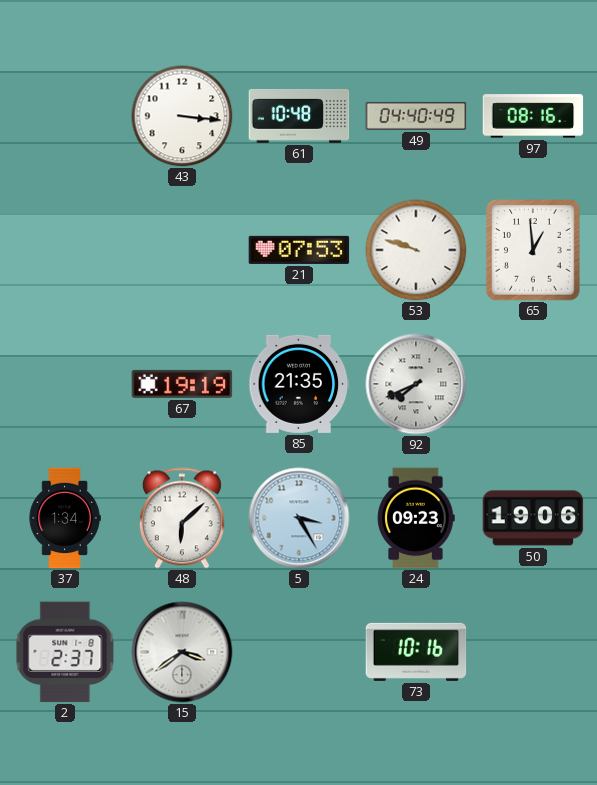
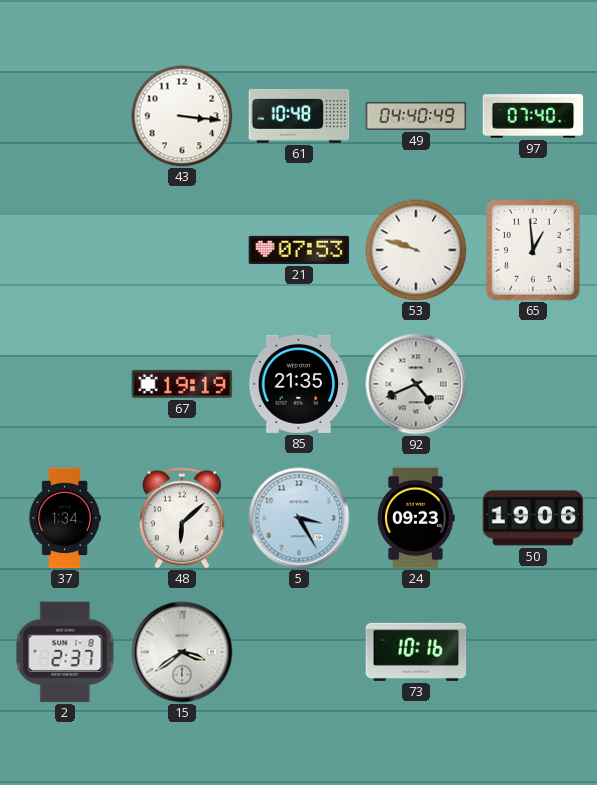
97: 08:16 -> 07:40
92: 7:41 -> 4:41
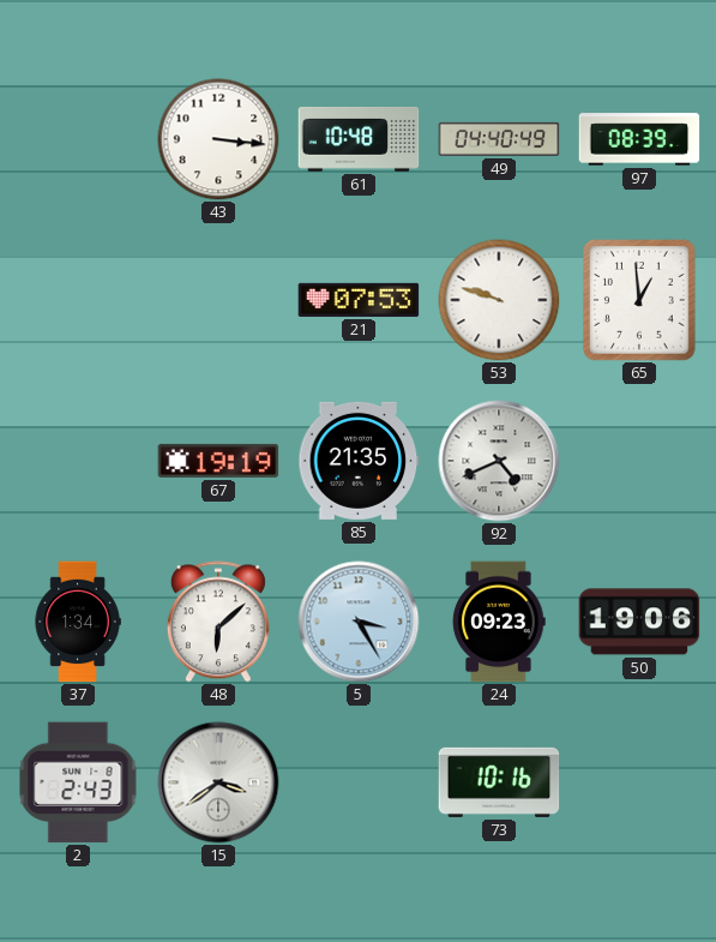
97: 07:40 -> 08:39
2: 2:37 -> 2:43
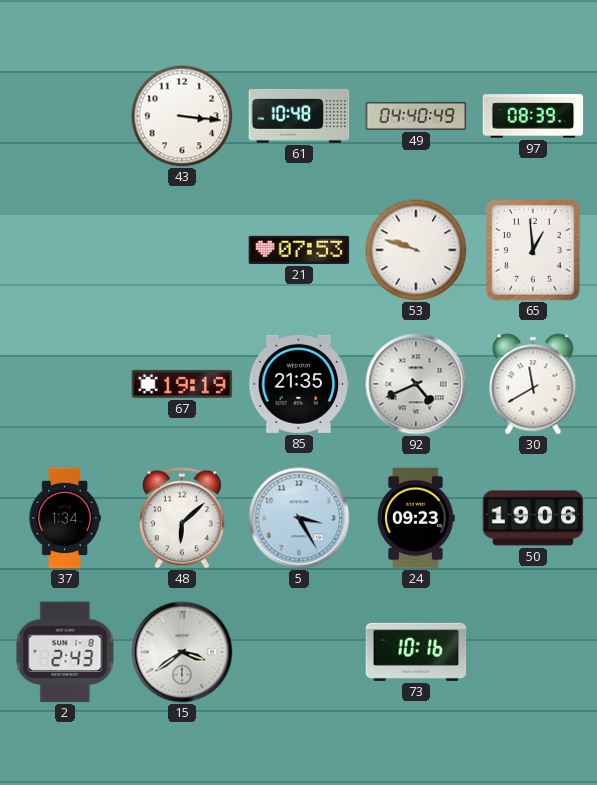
30: none -> 11:40
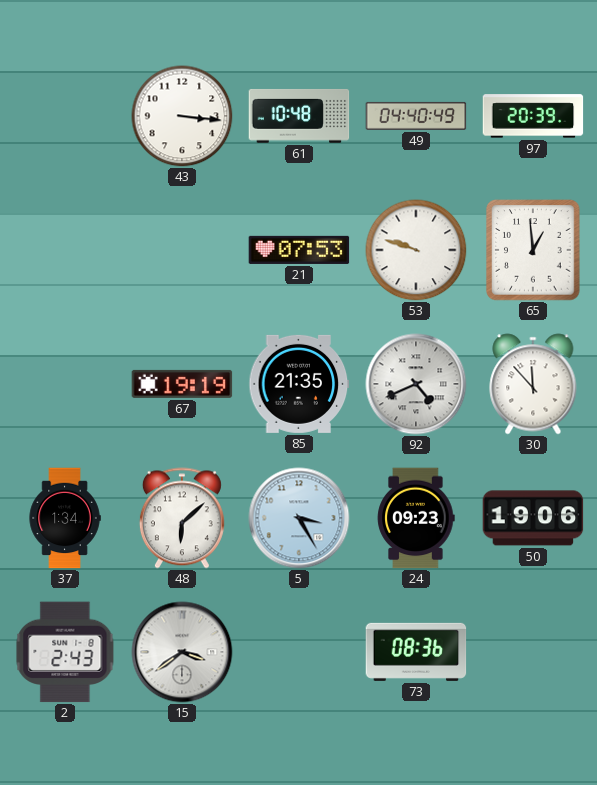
97: 08:39 -> 20:39
30: 11:40 -> 11:53
73: 10:16 -> 08:36
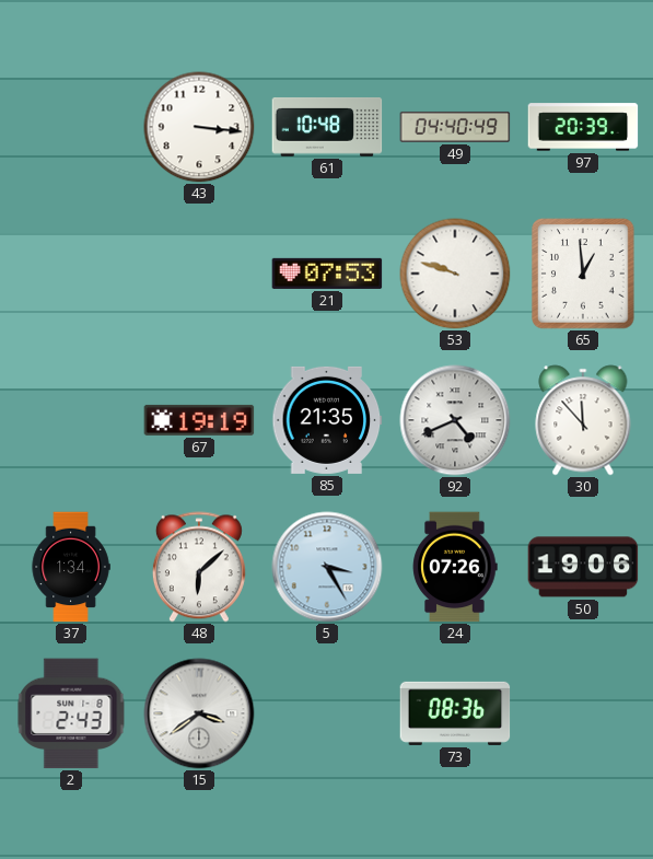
24: 09:23 -> 07:26
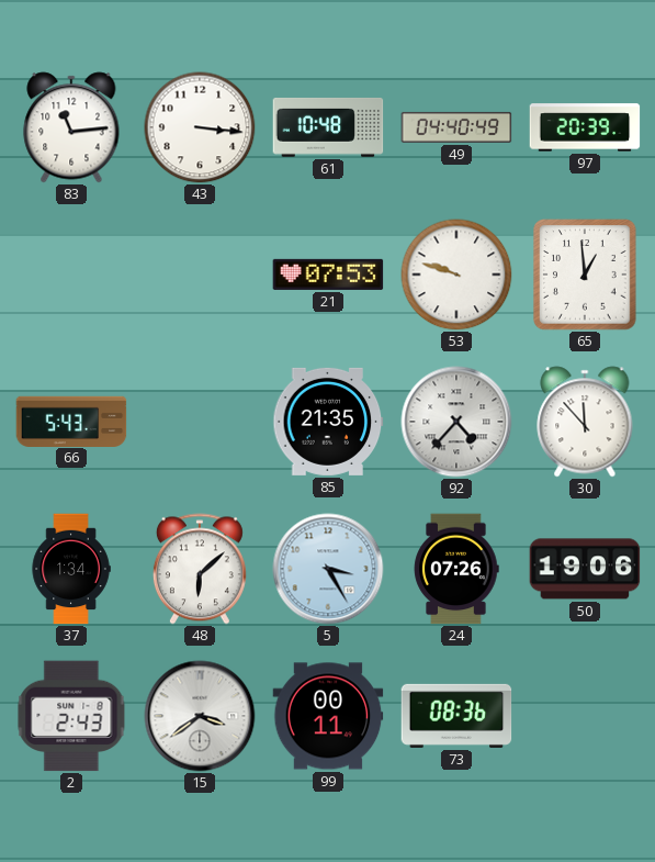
83: none -> 11:14
66: none -> 5:43
67: 19:19 -> none
92: 4:41 -> 4:37
99: none -> 00:11
